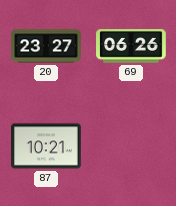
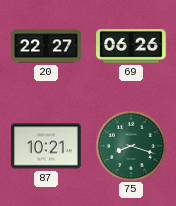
20: 23:27 -> 22:27
75: none -> 8:18
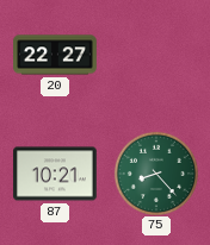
69: 06:26 -> none
75: 8:18 -> 8:23
